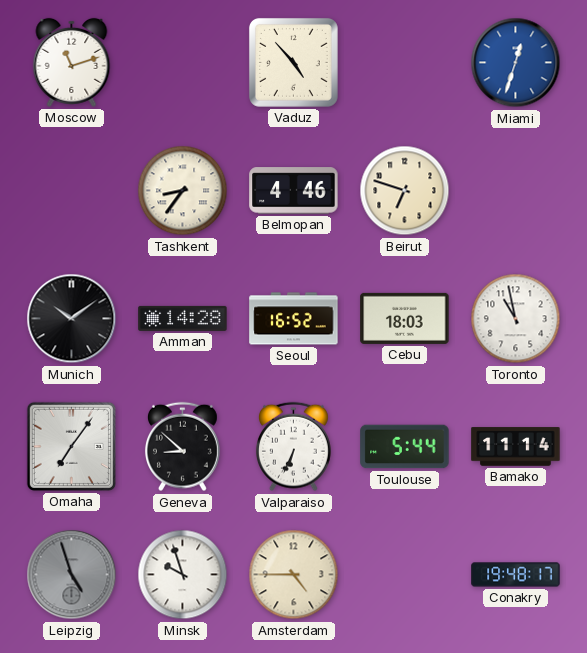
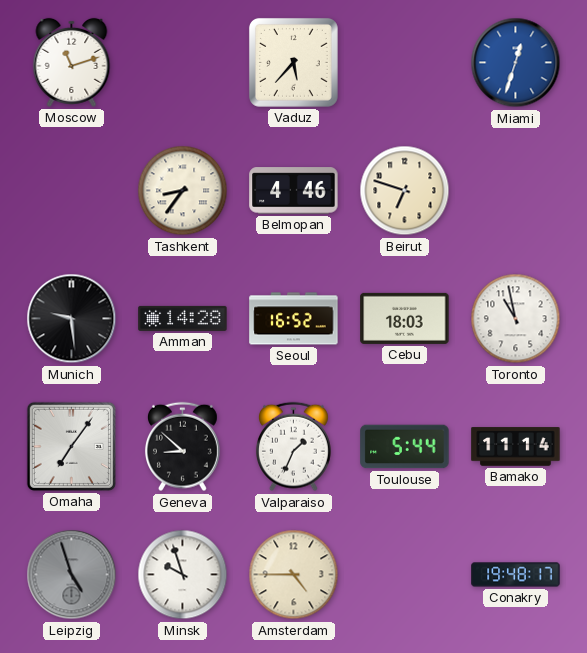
Vaduz: 4:53 -> 5:37
Munich: 10:09 -> 9:29
Valparaiso: 6:34 -> 1:34
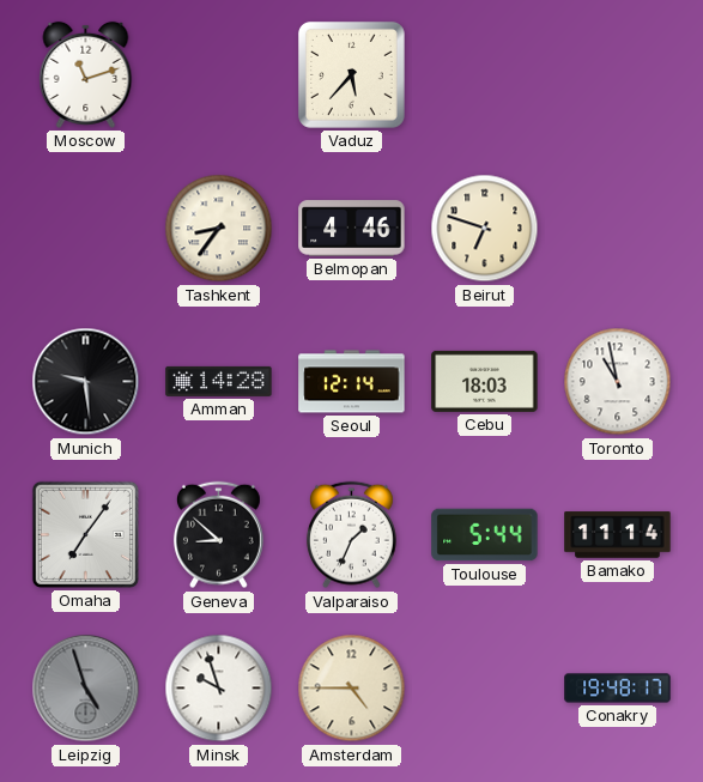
Miami: 12:33 -> none
Seoul: 16:52 -> 12:14
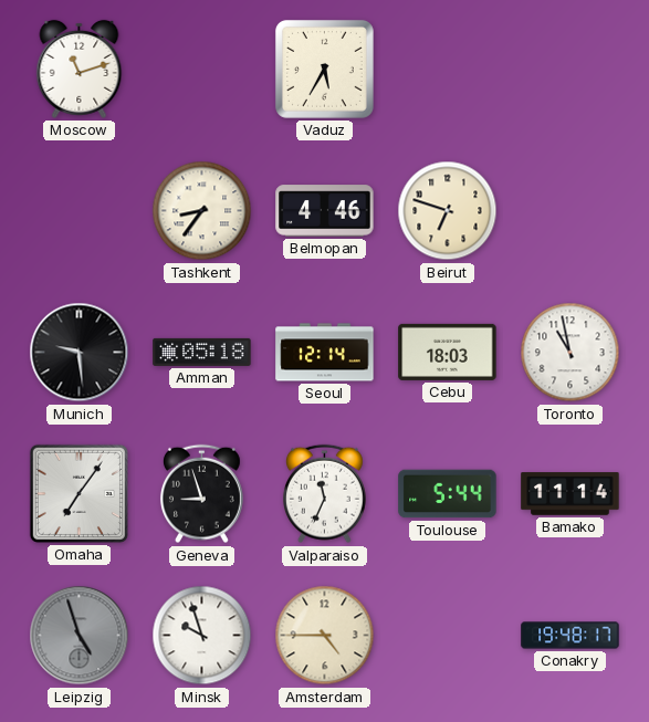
Vaduz: 5:37 -> 5:35
Amman: 14:28 -> 05:18
Geneva: 8:52 -> 8:57
Valparaiso: 1:34 -> 11:34
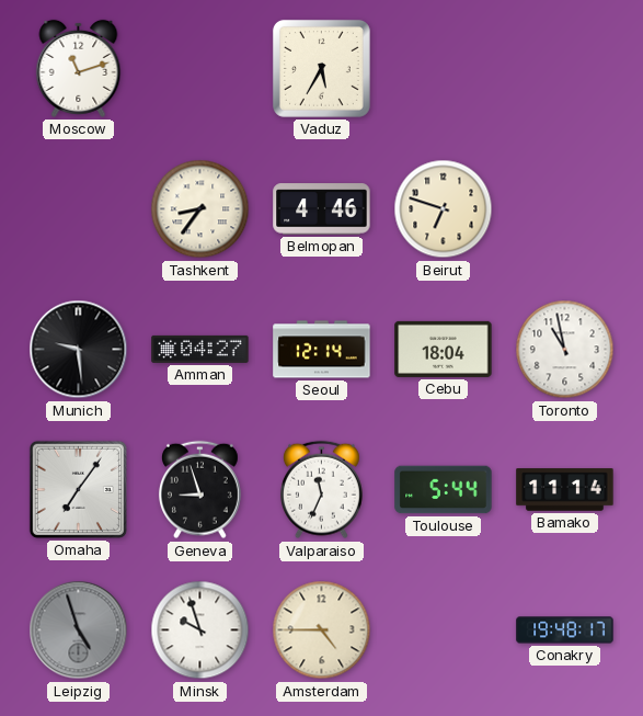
Amman: 05:18 -> 04:27
Cebu: 18:03 -> 18:04
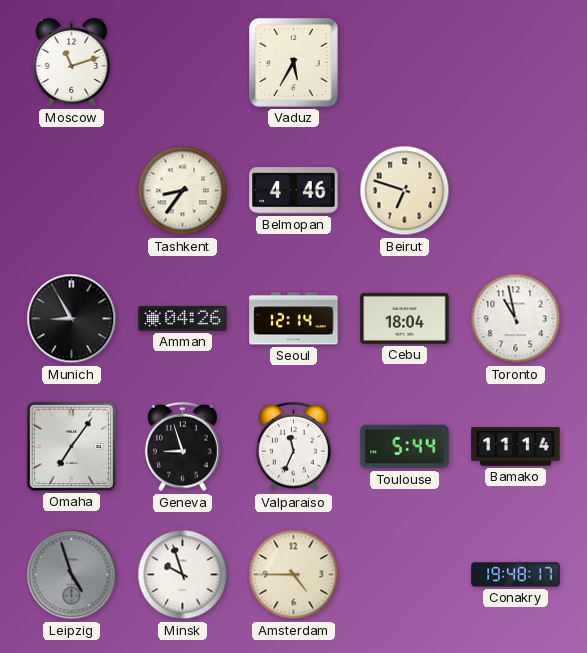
Munich: 9:29 -> 8:55
Amman: 04:27 -> 04:26
